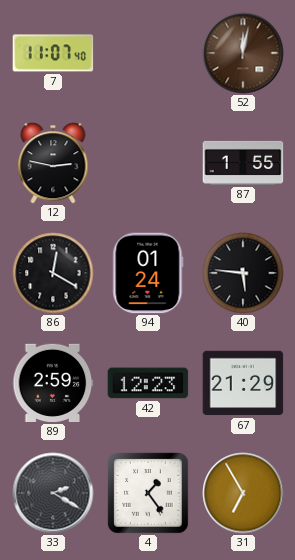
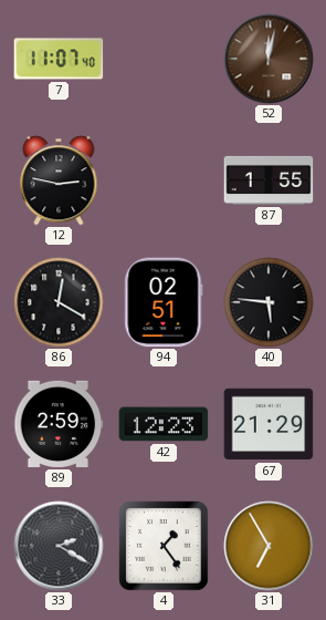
94: 01:24 -> 02:51
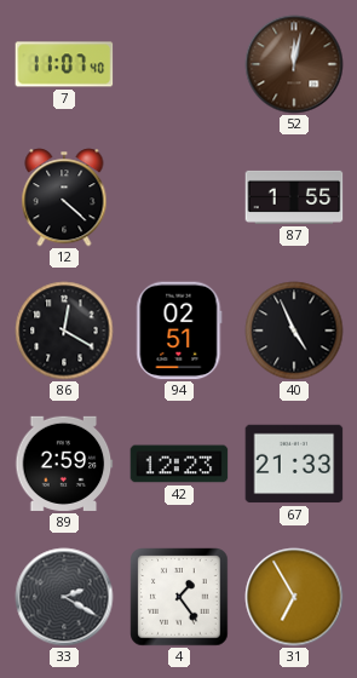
12: 2:47 -> 4:22
40: 5:46 -> 4:56
67: 21:29 -> 21:33
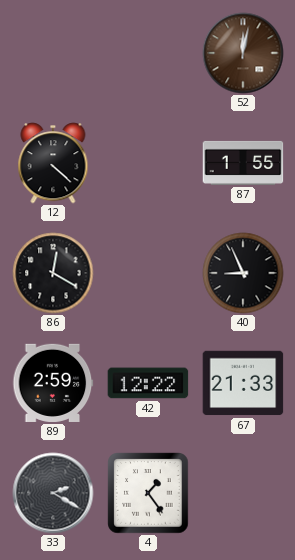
7: 11:07 -> none
94: 02:51 -> none
40: 4:56 -> 8:56
42: 12:23 -> 12:22
31: 6:55 -> none
